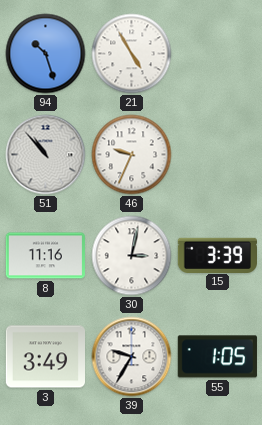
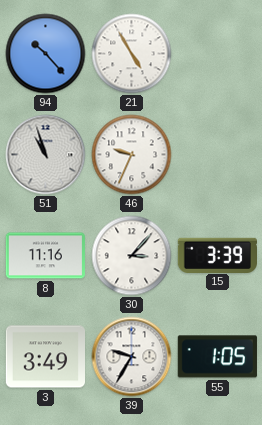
94: 10:27 -> 10:23
51: 10:53 -> 10:57
30: 3:02 -> 3:07
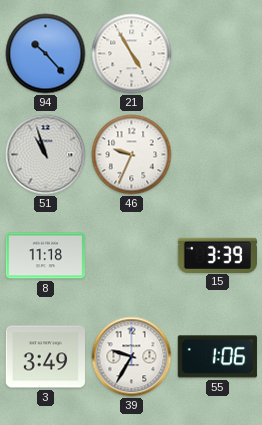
8: 11:16 -> 11:18
30: 3:07 -> none
55: 1:05 -> 1:06
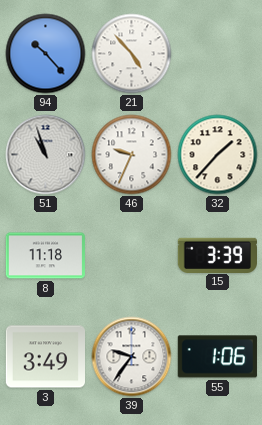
21: 4:55 -> 4:53
32: none -> 1:37
39: 9:35 -> 9:36
